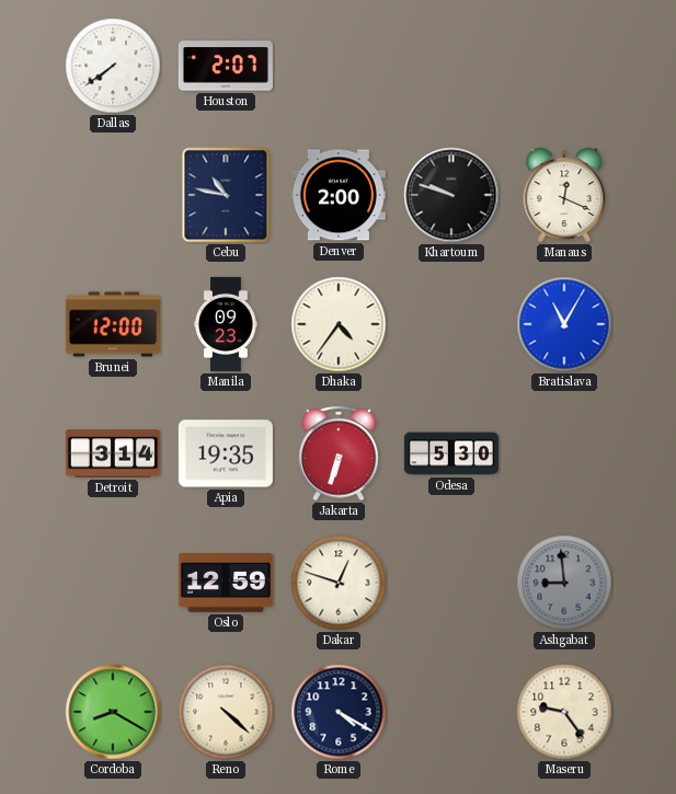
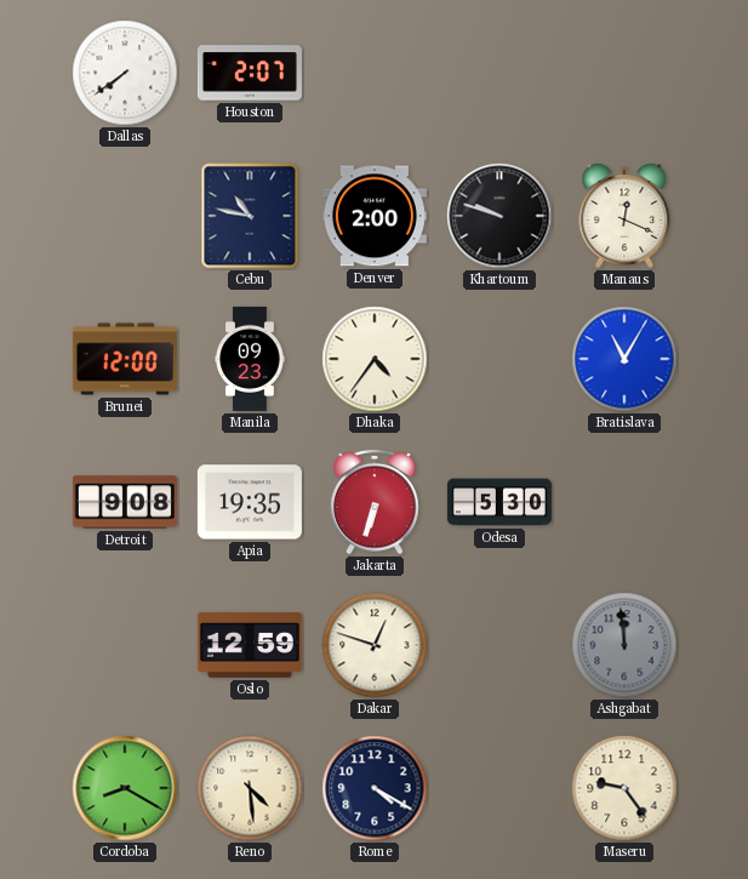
Detroit: 3:14 -> 9:08
Ashgabat: 8:59 -> 11:59
Reno: 4:22 -> 4:29
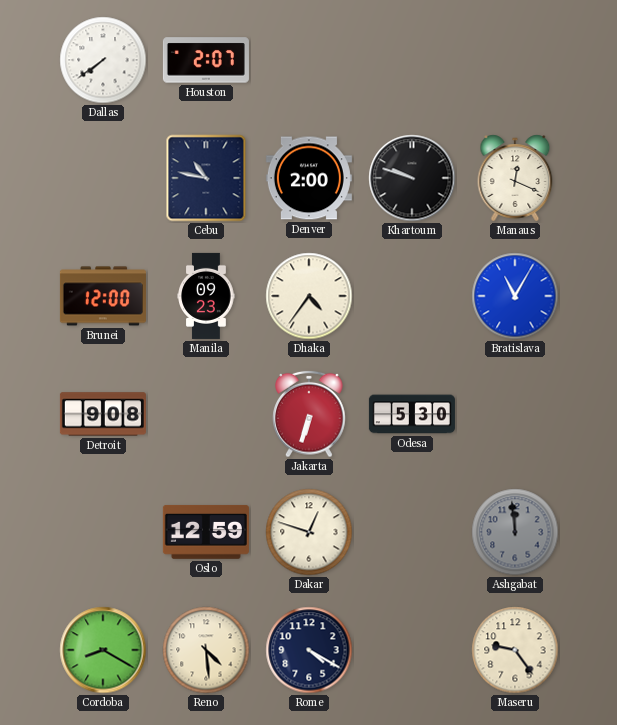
Apia: 19:35 -> none
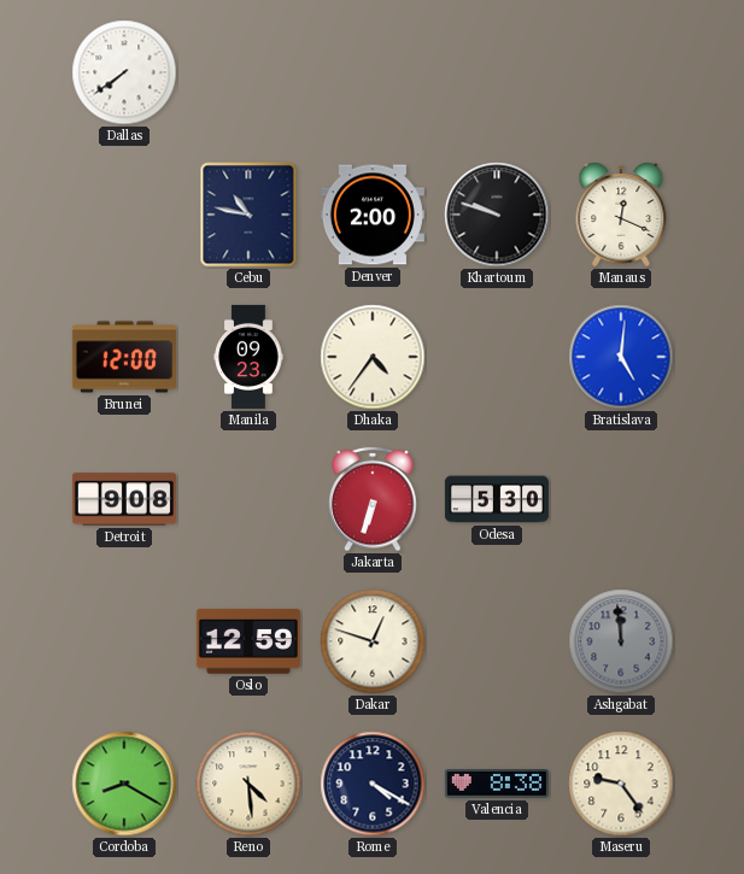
Houston: 2:07 -> none
Bratislava: 11:05 -> 5:01
Valencia: none -> 8:38
